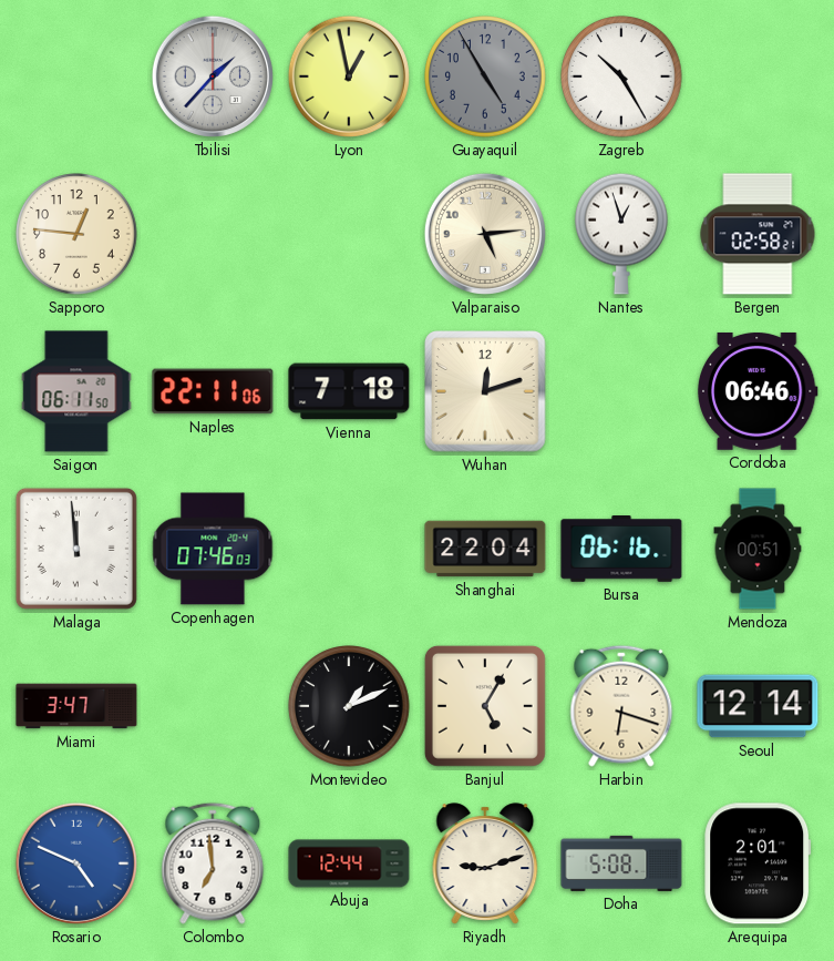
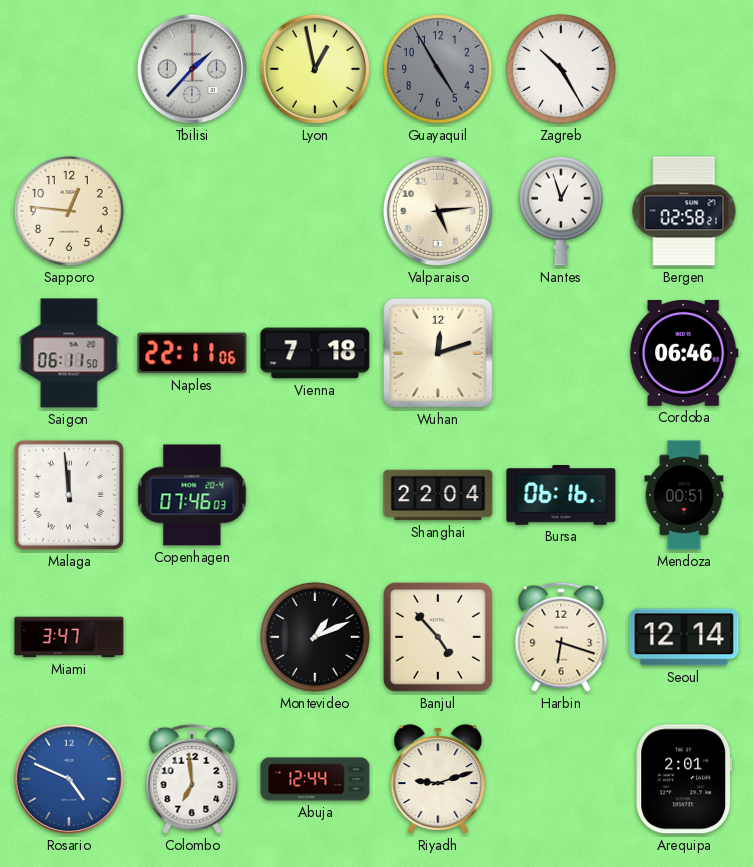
Banjul: 5:05 -> 4:53
Doha: 5:08 -> none
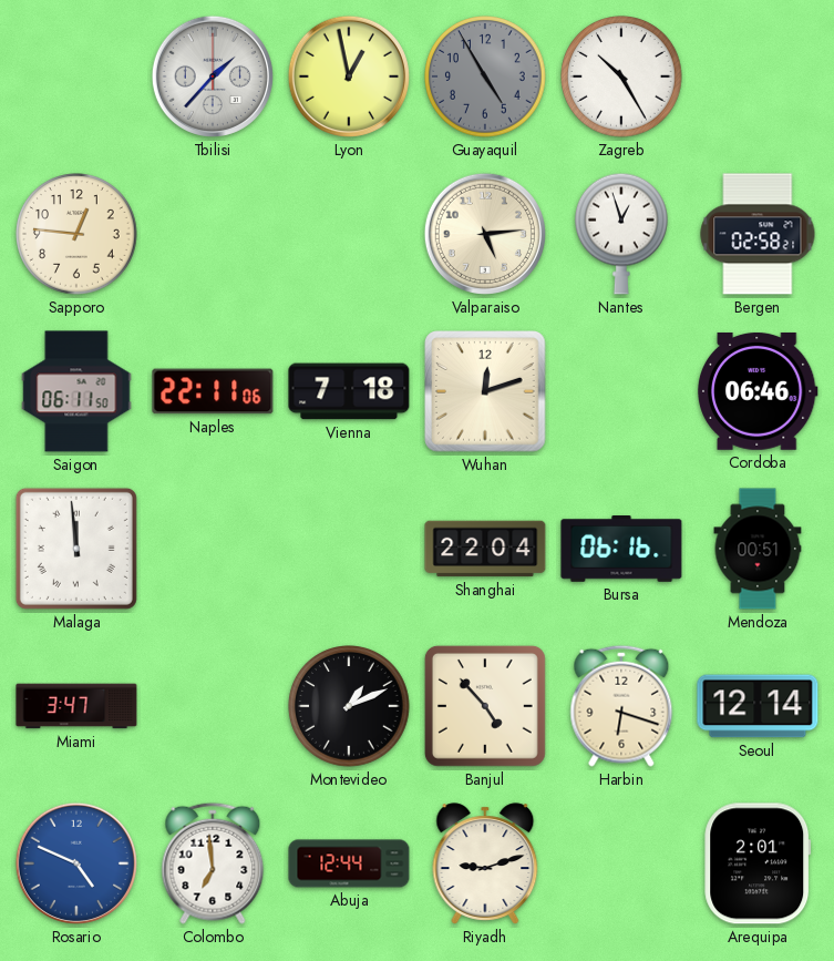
Copenhagen: 07:46 -> none
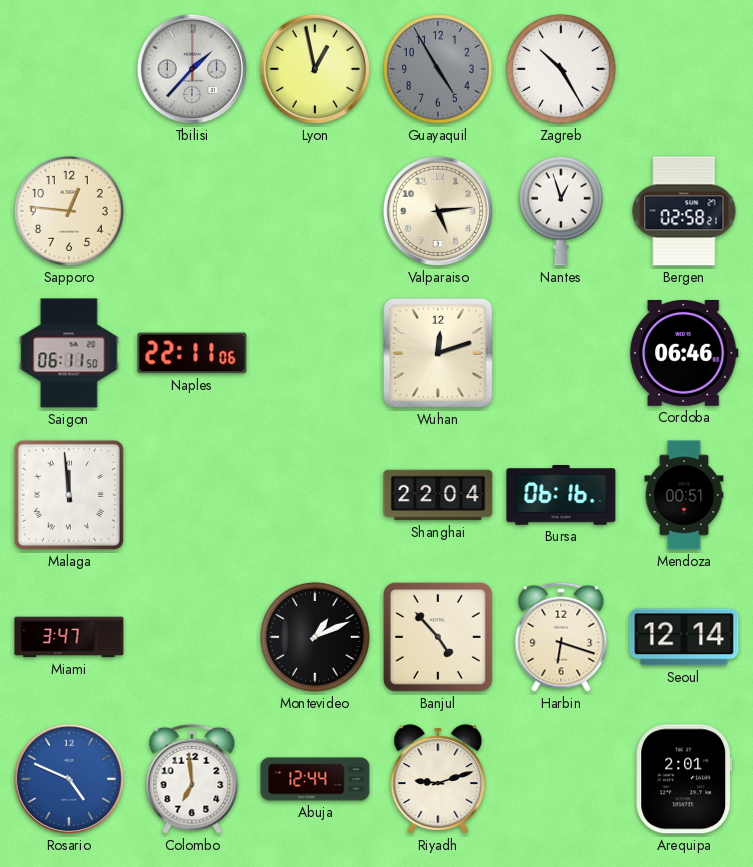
Vienna: 7:18 -> none
